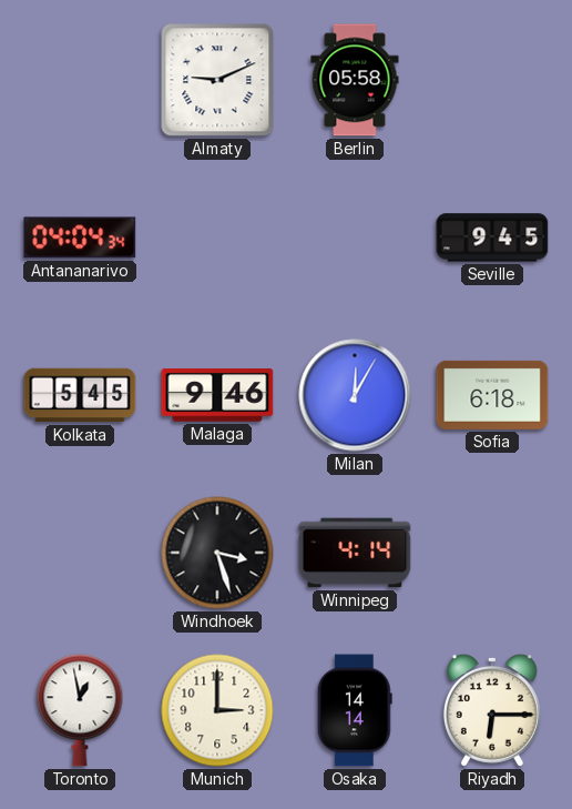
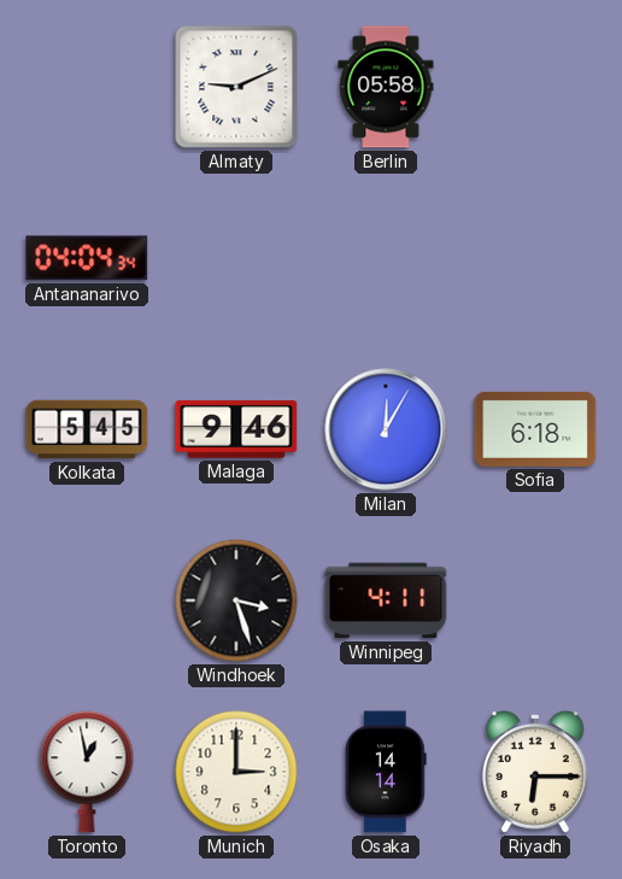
Seville: 9:45 -> none
Winnipeg: 4:14 -> 4:11
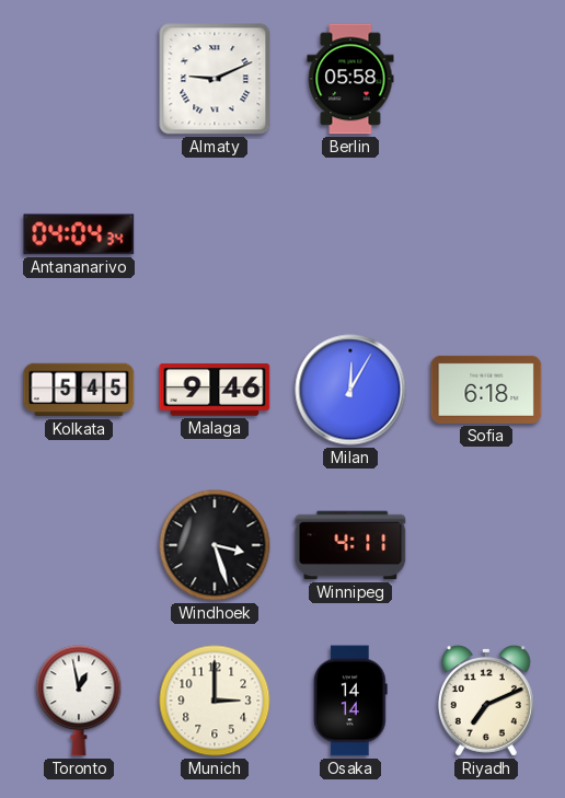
Riyadh: 6:15 -> 7:11
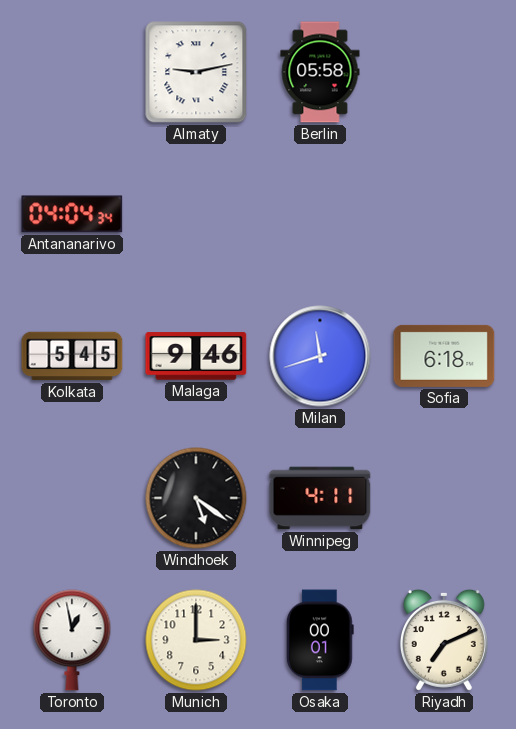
Almaty: 9:11 -> 9:13
Milan: 12:05 -> 11:42
Windhoek: 3:27 -> 5:21
Osaka: 14:14 -> 00:01
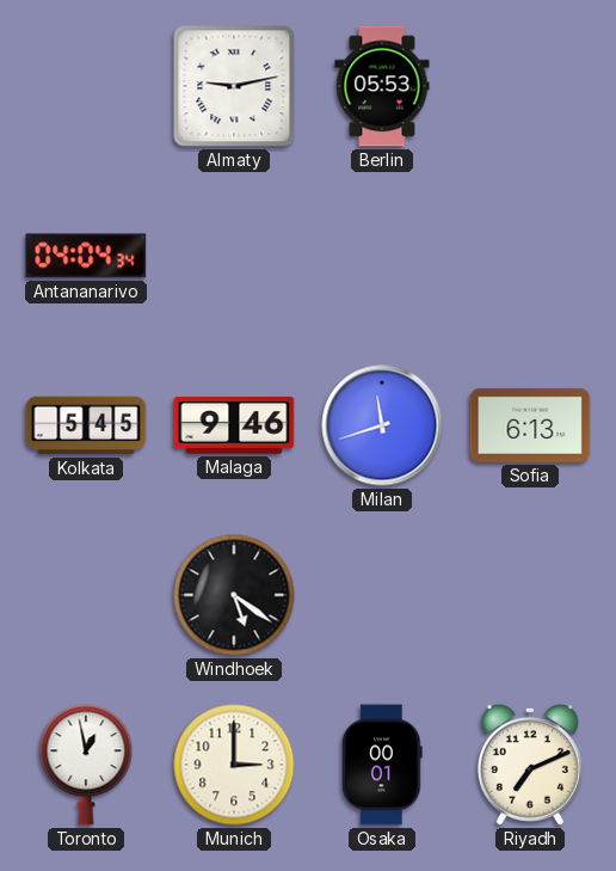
Berlin: 05:58 -> 05:53
Sofia: 6:18 -> 6:13
Winnipeg: 4:11 -> none
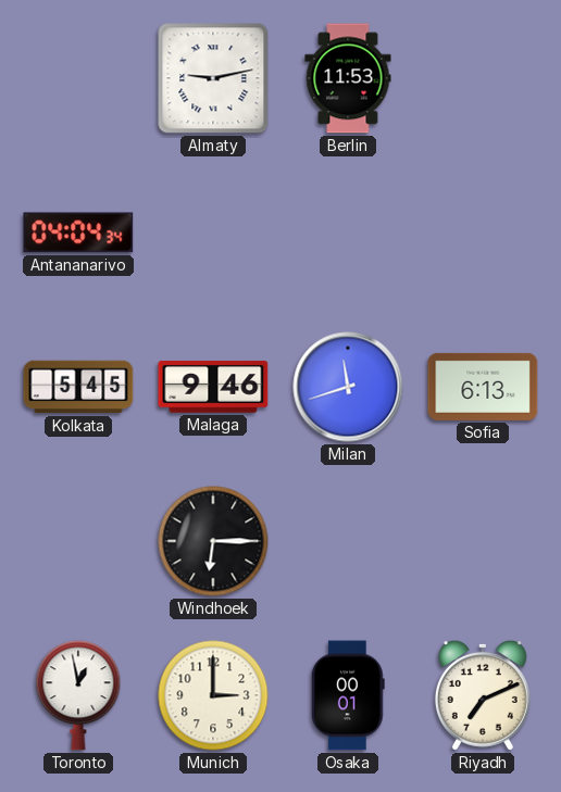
Berlin: 05:53 -> 11:53
Windhoek: 5:21 -> 6:15
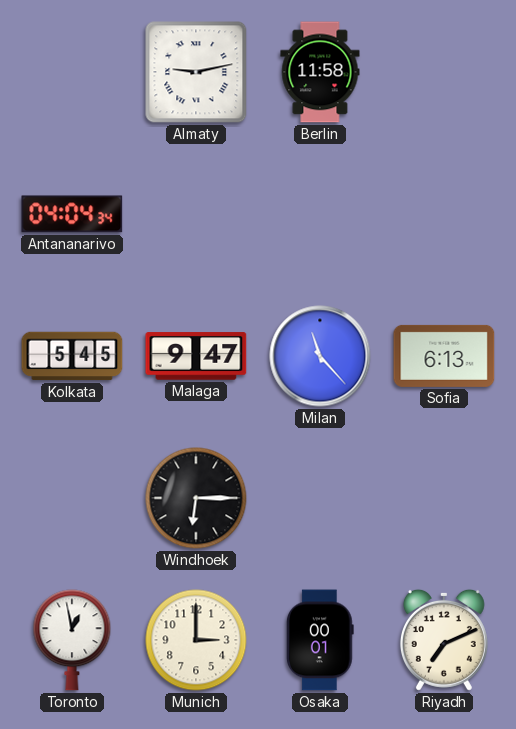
Berlin: 11:53 -> 11:58
Malaga: 9:46 -> 9:47
Milan: 11:42 -> 11:23
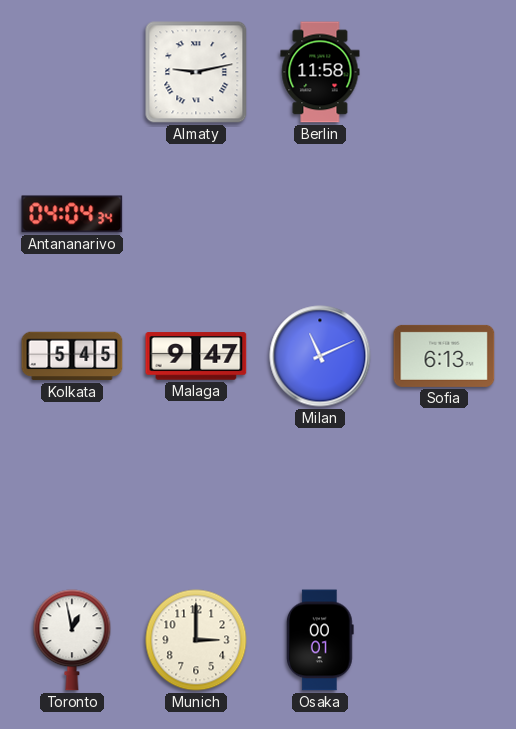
Milan: 11:23 -> 11:11
Windhoek: 6:15 -> none
Riyadh: 7:11 -> none
